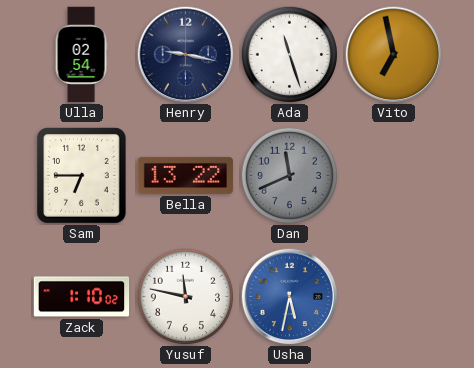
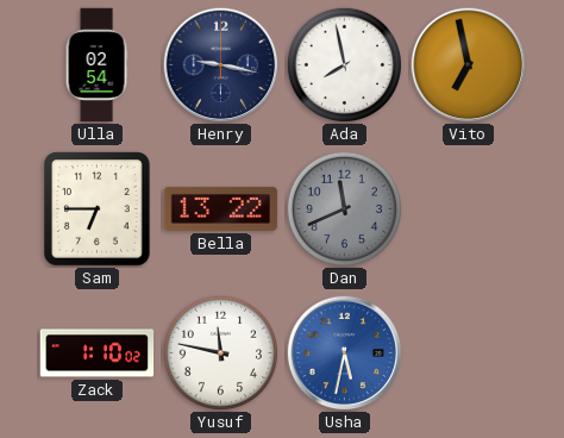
Ada: 11:27 -> 7:58
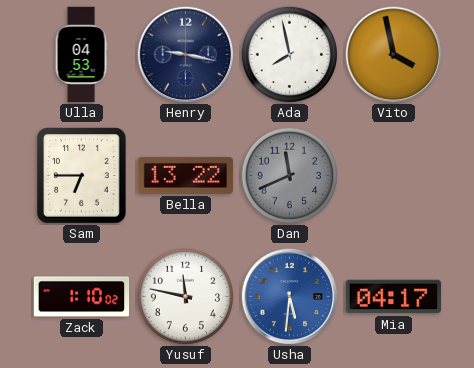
Ulla: 02:54 -> 04:53
Vito: 6:58 -> 3:58
Usha: 5:32 -> 5:31
Mia: none -> 04:17
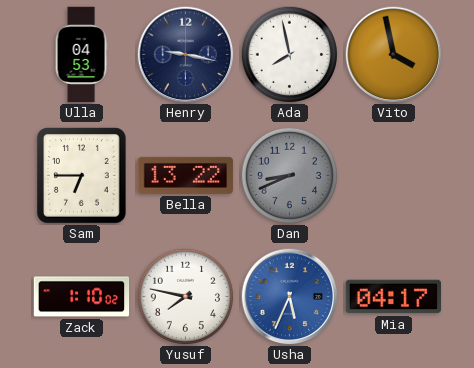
Dan: 11:41 -> 8:41
Yusuf: 11:47 -> 7:47
Usha: 5:31 -> 5:34
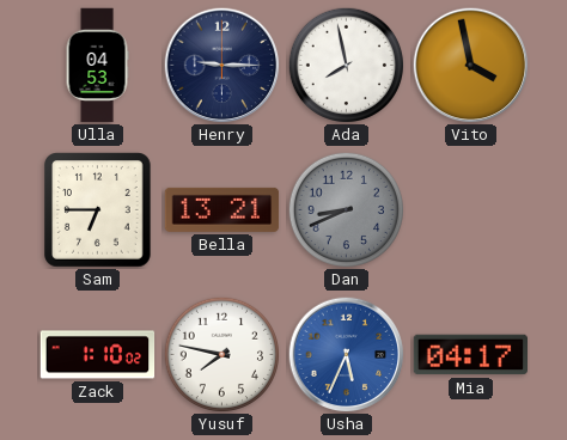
Henry: 9:17 -> 9:15
Bella: 13:22 -> 13:21
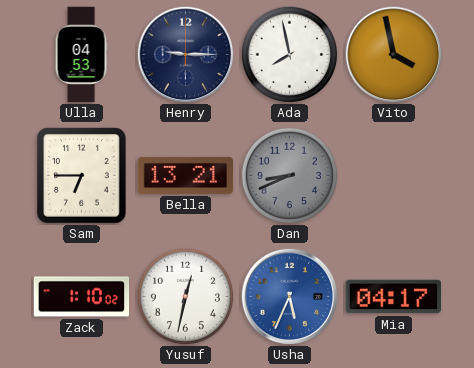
Yusuf: 7:47 -> 12:32
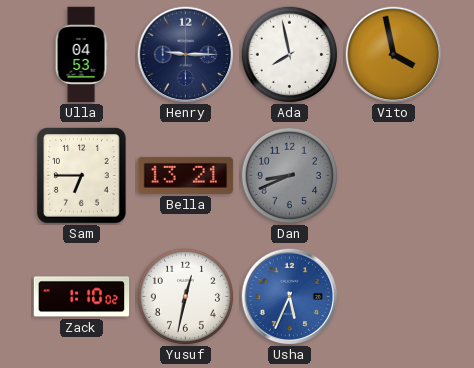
Mia: 04:17 -> none
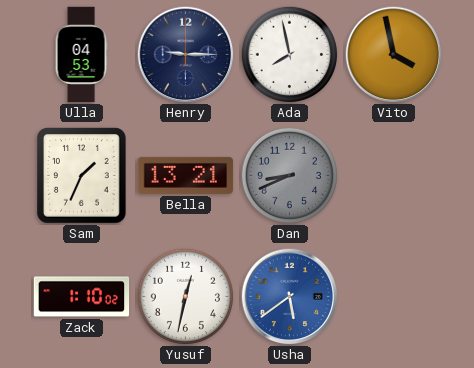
Sam: 6:45 -> 1:34
Usha: 5:34 -> 5:39
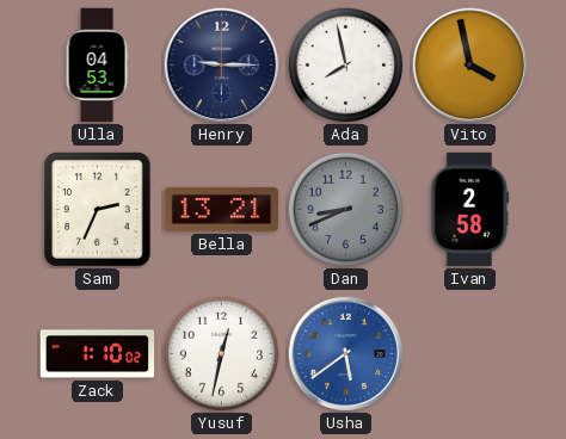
Sam: 1:34 -> 2:34
Ivan: none -> 2:58
